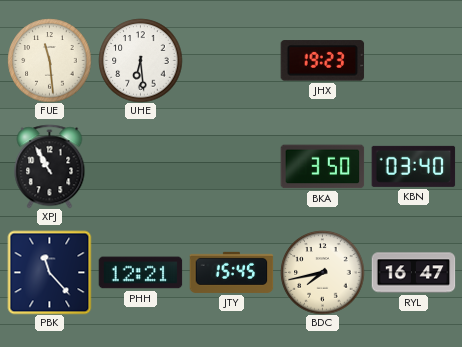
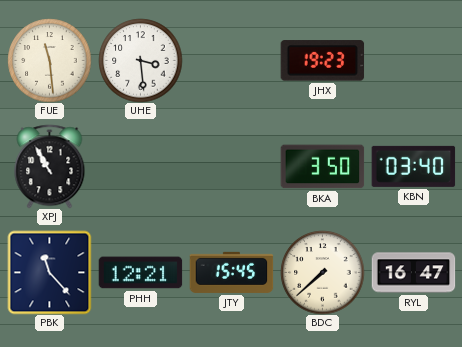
UHE: 6:29 -> 3:29
BDC: 7:43 -> 7:38
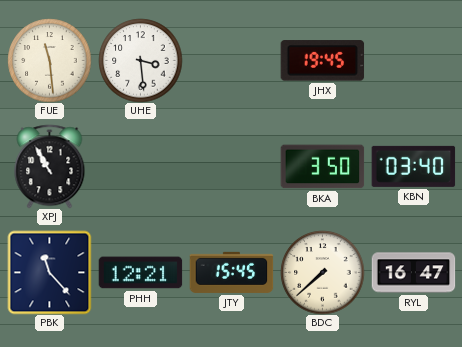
JHX: 19:23 -> 19:45
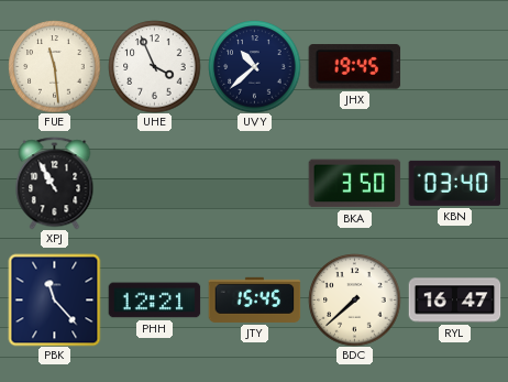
UHE: 3:29 -> 3:56
UVY: none -> 10:38
